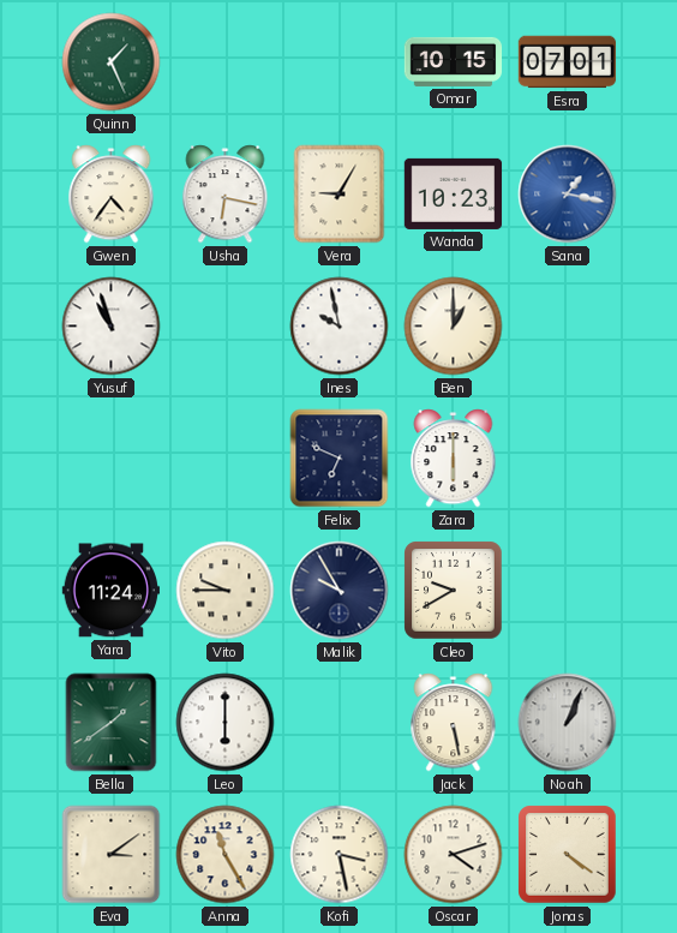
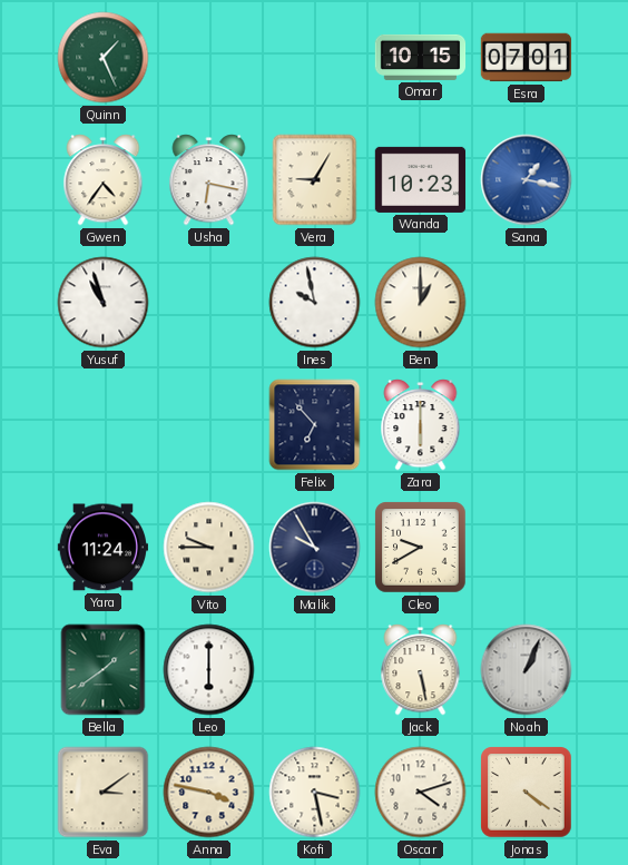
Felix: 6:49 -> 6:53
Anna: 11:25 -> 3:47
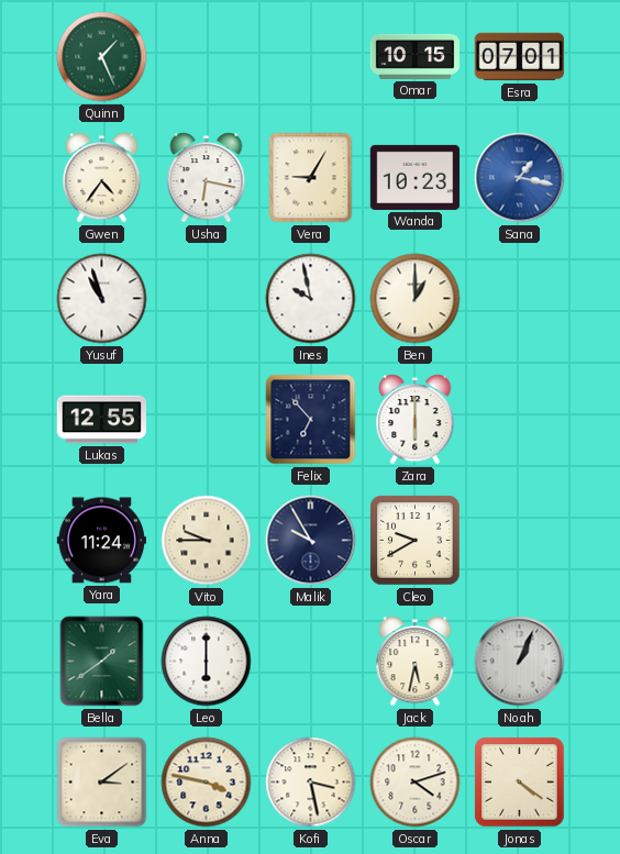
Lukas: none -> 12:55
Jack: 5:28 -> 5:32
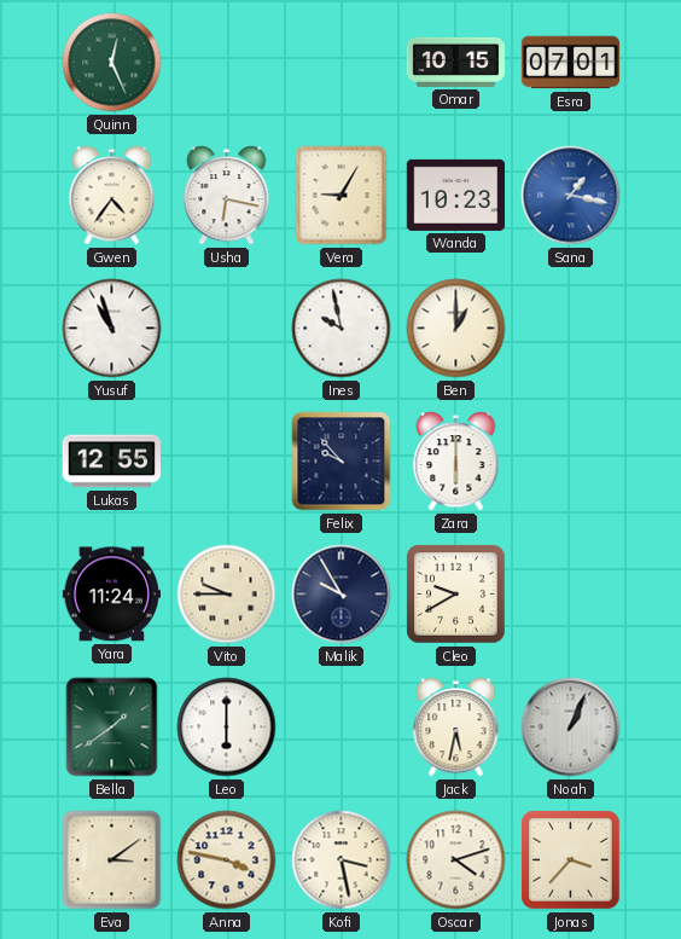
Quinn: 1:26 -> 12:26
Felix: 6:53 -> 9:53
Jonas: 4:21 -> 3:37
